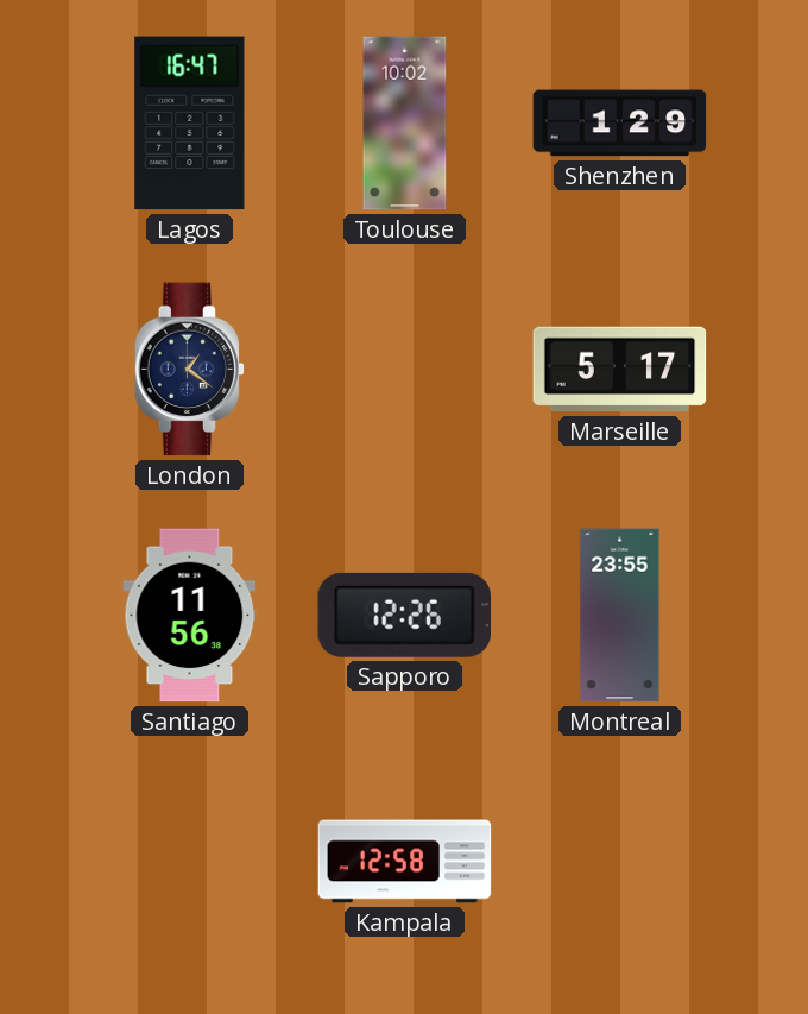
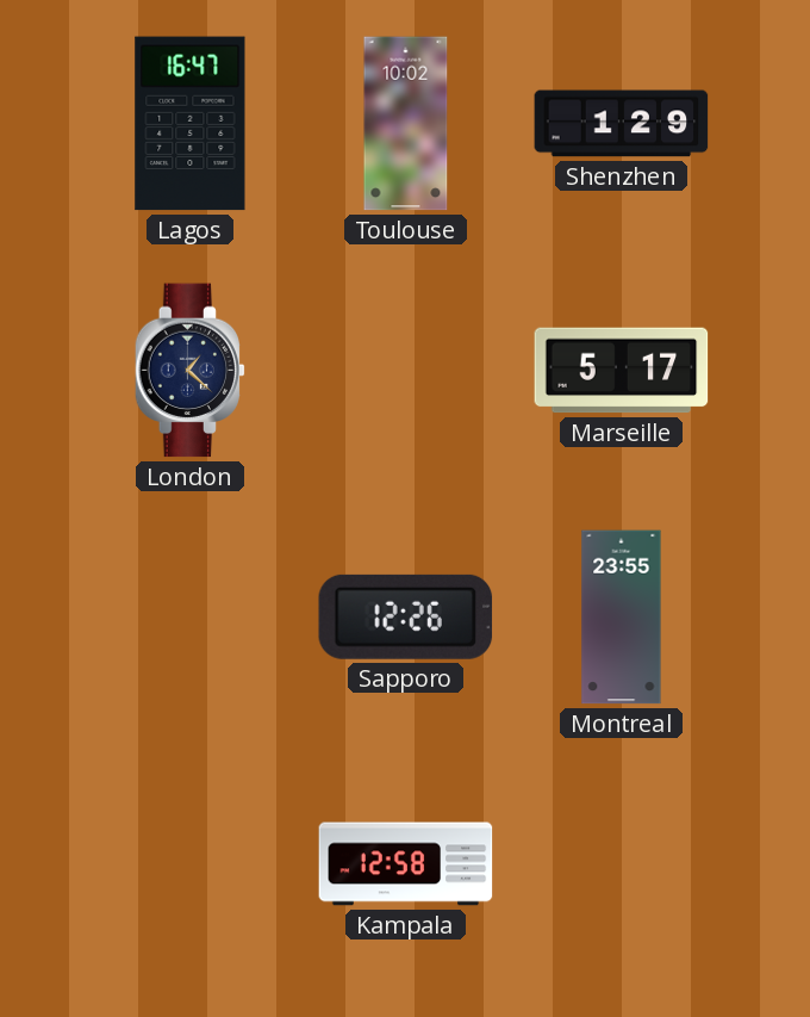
London: 1:21 -> 1:22
Santiago: 11:56 -> none
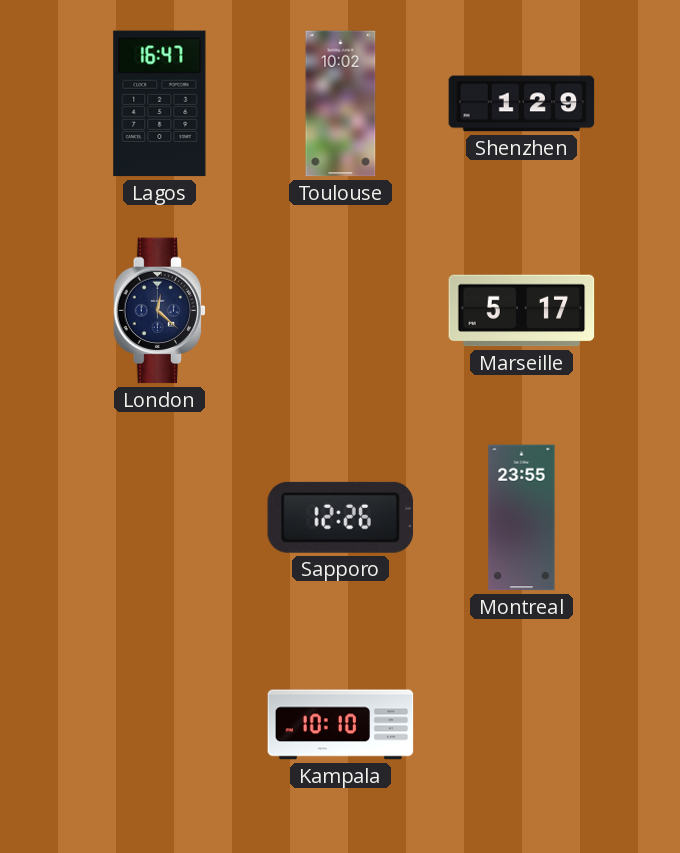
London: 1:22 -> 12:22
Kampala: 12:58 -> 10:10
